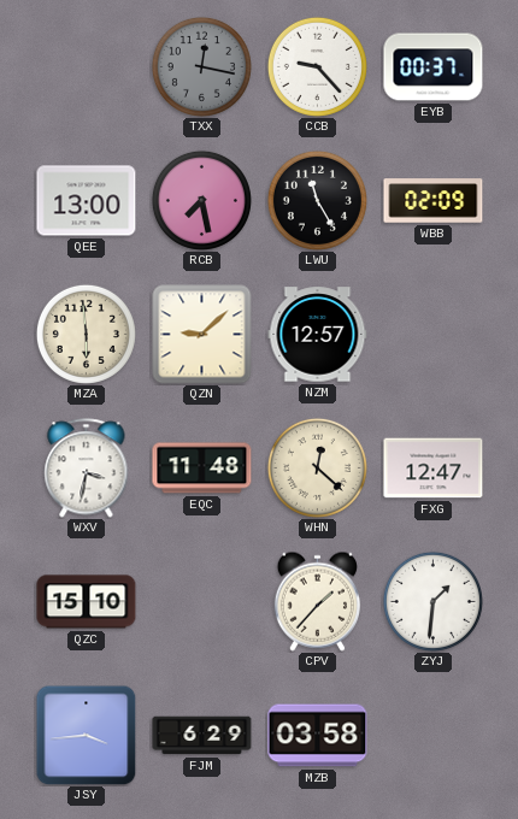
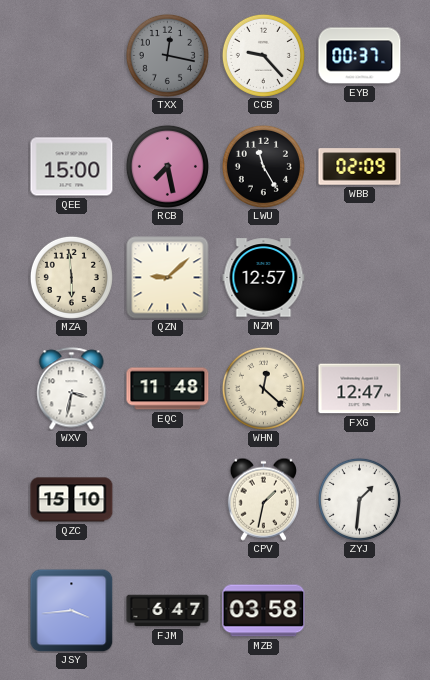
QEE: 13:00 -> 15:00
CPV: 1:37 -> 1:32
FJM: 6:29 -> 6:47
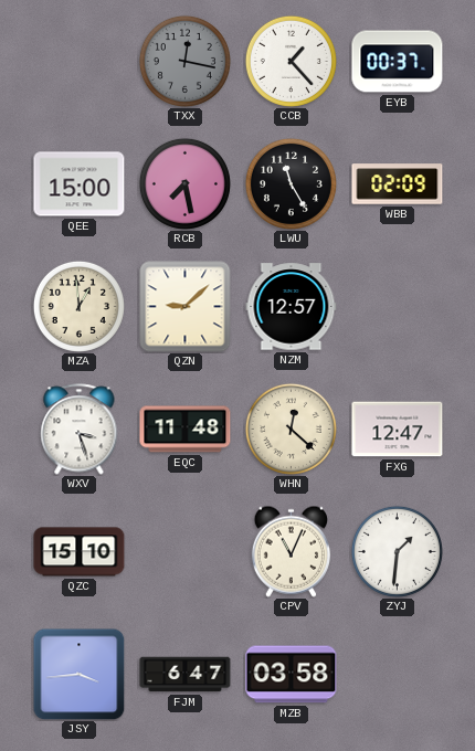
CCB: 9:23 -> 1:23
MZA: 5:59 -> 12:59
WXV: 3:32 -> 3:27
CPV: 1:32 -> 11:04
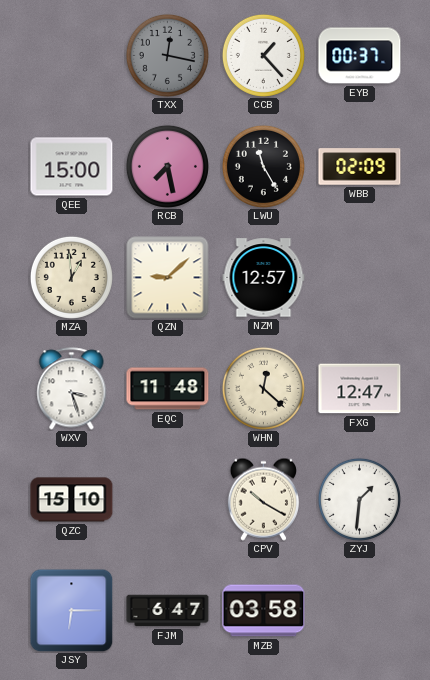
CPV: 11:04 -> 10:20
JSY: 3:44 -> 6:15
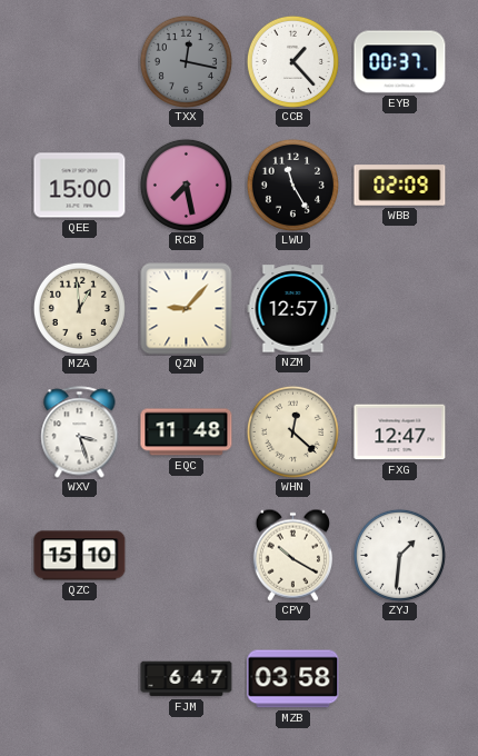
QZN: 9:08 -> 9:07
JSY: 6:15 -> none
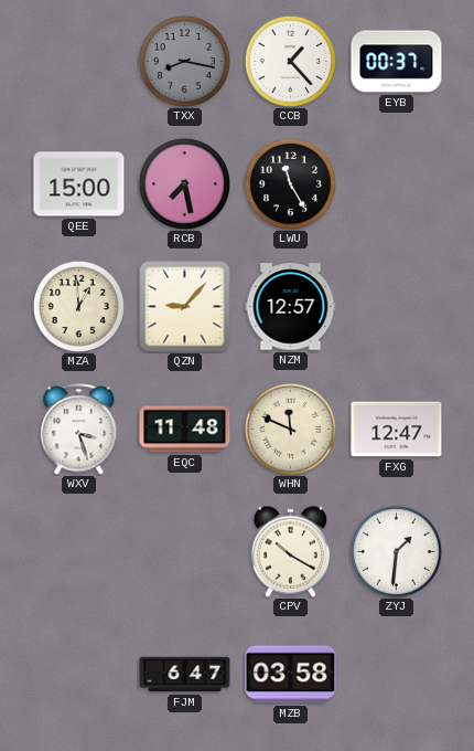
TXX: 12:17 -> 8:17
WBB: 02:09 -> none
WHN: 12:22 -> 11:49
QZC: 15:10 -> none
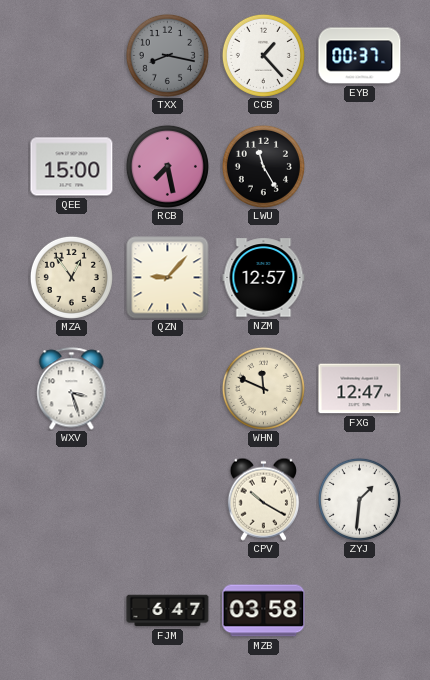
MZA: 12:59 -> 12:54
EQC: 11:48 -> none
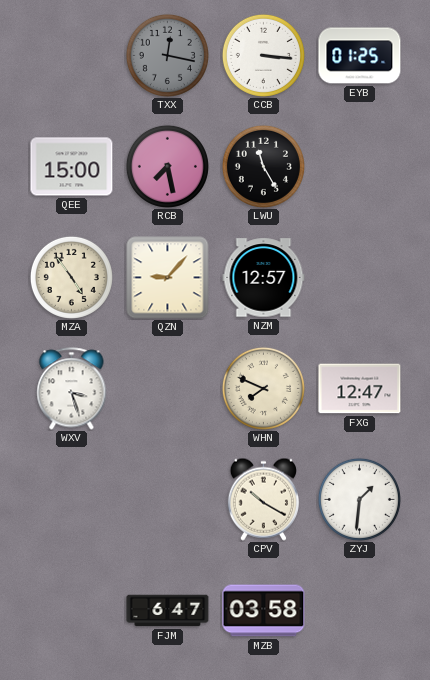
TXX: 8:17 -> 12:17
CCB: 1:23 -> 3:16
EYB: 00:37 -> 01:25
MZA: 12:54 -> 4:54
WHN: 11:49 -> 7:49
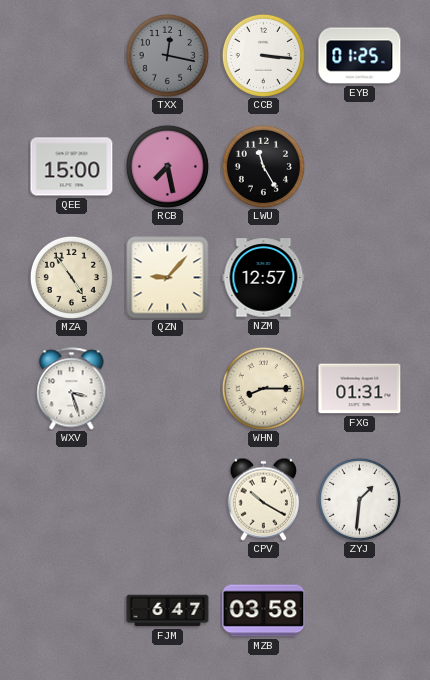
WHN: 7:49 -> 8:15
FXG: 12:47 -> 01:31
